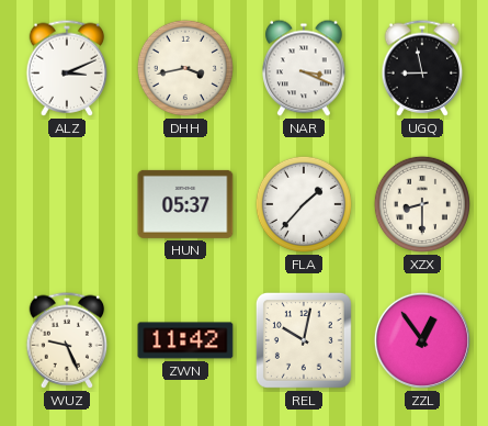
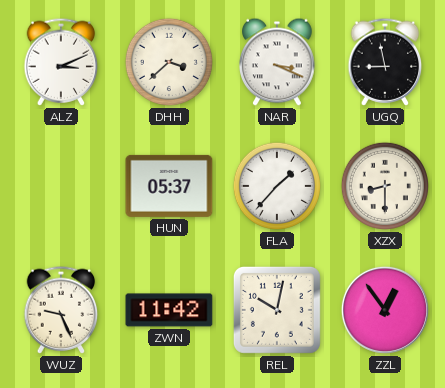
DHH: 3:43 -> 3:38
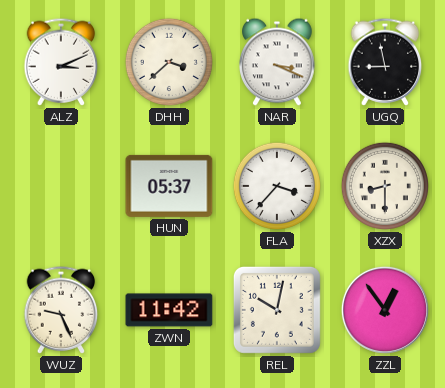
FLA: 1:37 -> 3:37
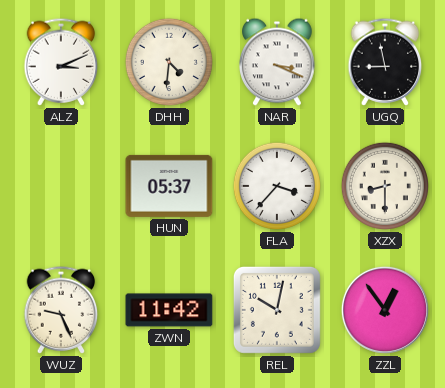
DHH: 3:38 -> 4:31
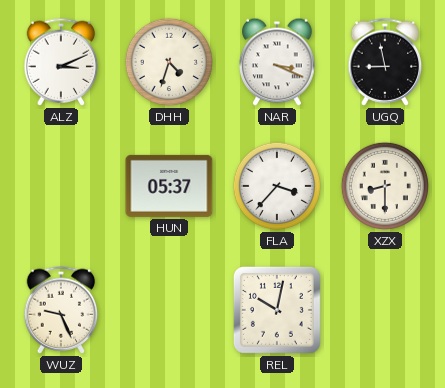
DHH: 4:31 -> 4:33
ZWN: 11:42 -> none
ZZL: 12:54 -> none
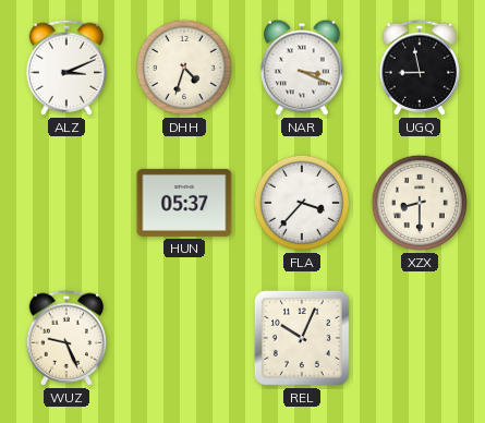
REL: 10:02 -> 10:04
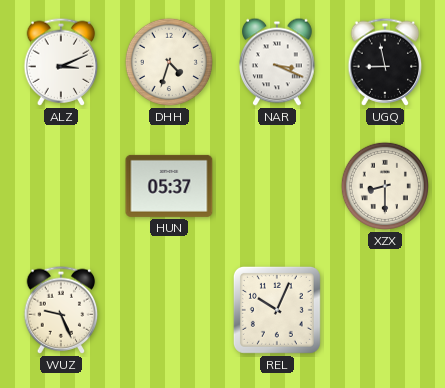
FLA: 3:37 -> none
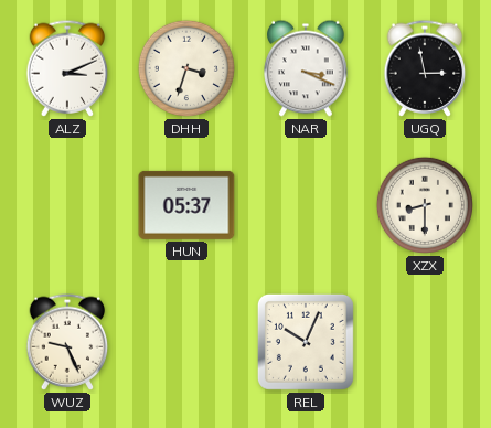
DHH: 4:33 -> 3:33
UGQ: 8:58 -> 2:58
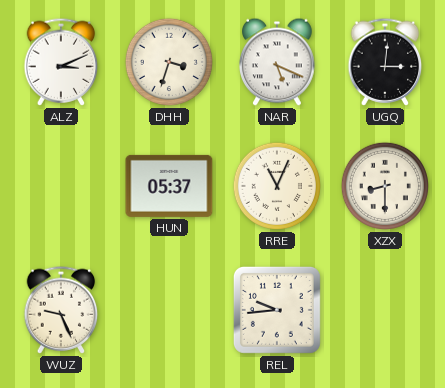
NAR: 3:19 -> 5:19
UGQ: 2:58 -> 3:01
RRE: none -> 11:04
REL: 10:04 -> 9:44
